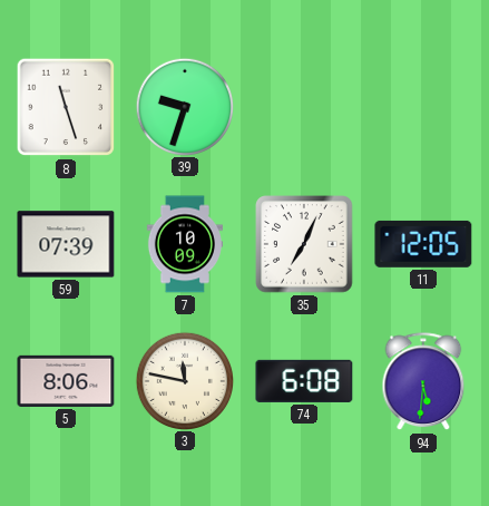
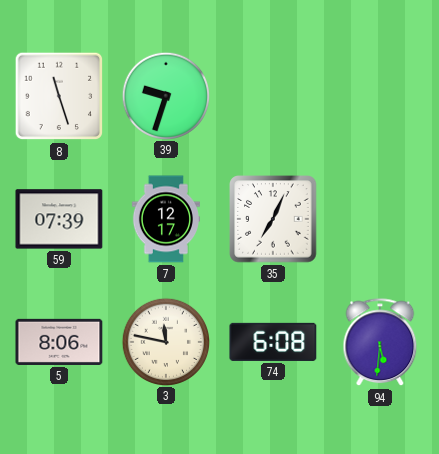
7: 10:09 -> 12:17
11: 12:05 -> none
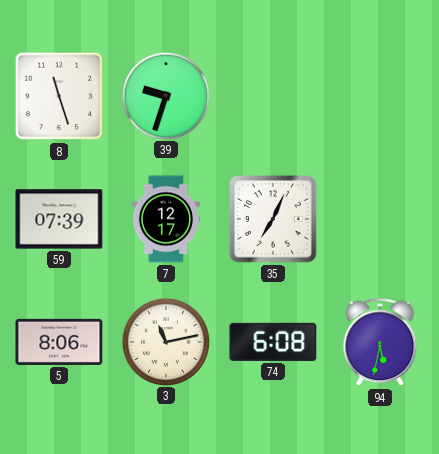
3: 11:47 -> 11:13
94: 5:31 -> 5:32
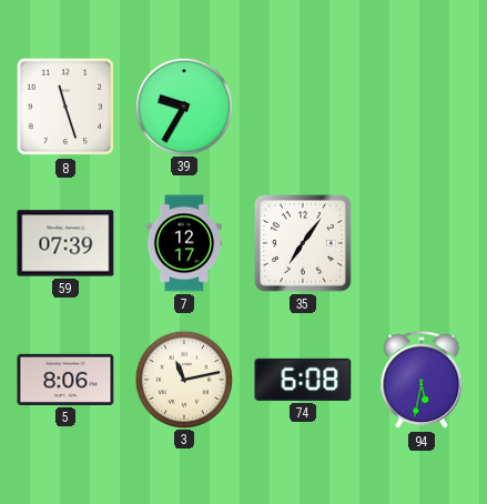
39: 9:33 -> 9:35
35: 7:04 -> 7:06
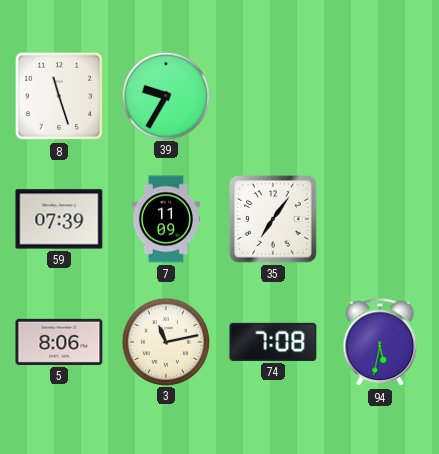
7: 12:17 -> 11:09
74: 6:08 -> 7:08
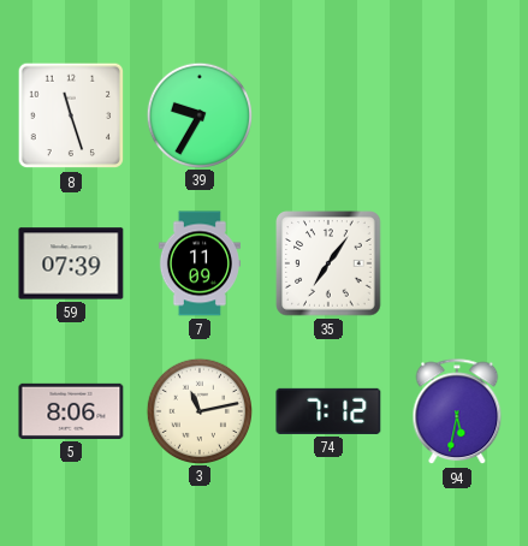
74: 7:08 -> 7:12
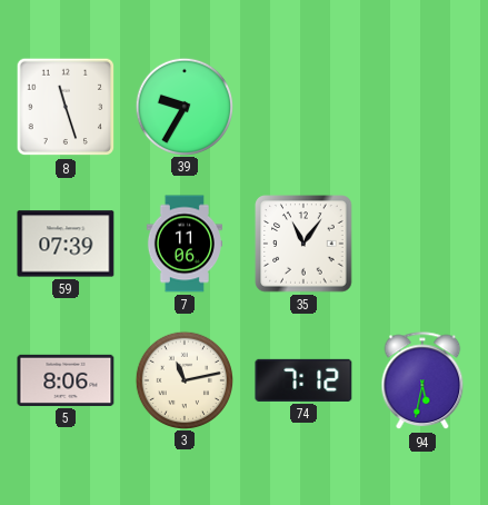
7: 11:09 -> 11:06
35: 7:06 -> 11:06
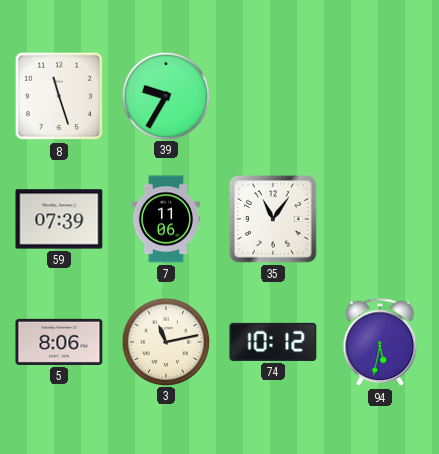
74: 7:12 -> 10:12
